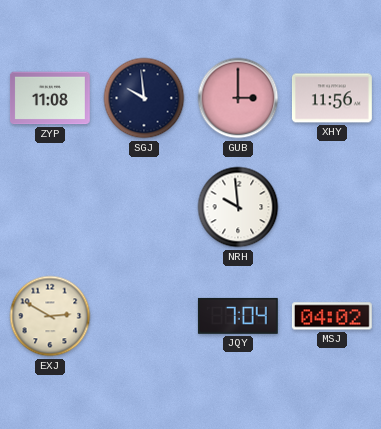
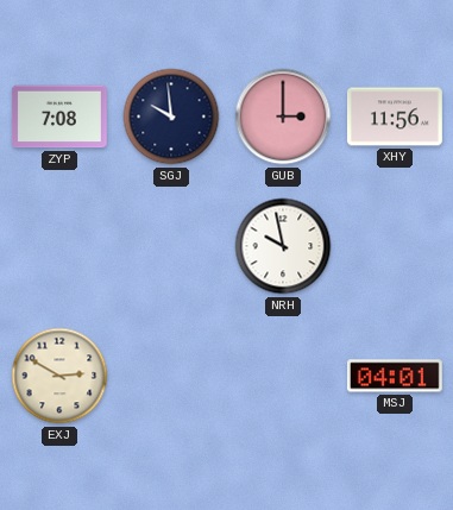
ZYP: 11:08 -> 7:08
NRH: 9:59 -> 9:58
JQY: 7:04 -> none
MSJ: 04:02 -> 04:01
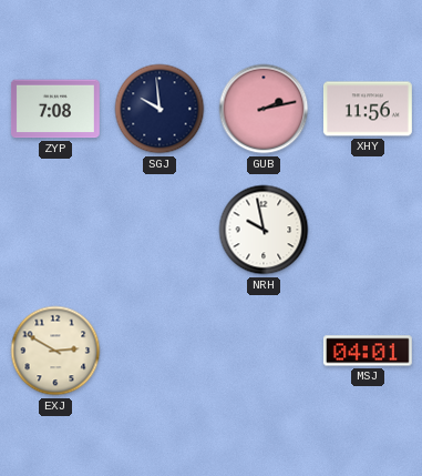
GUB: 3:00 -> 2:13
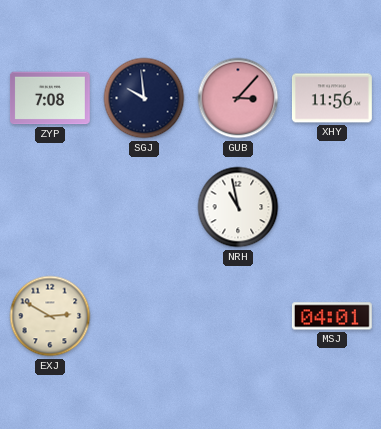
GUB: 2:13 -> 3:07
NRH: 9:58 -> 10:58
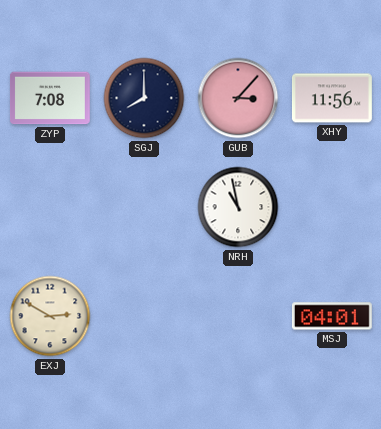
SGJ: 9:59 -> 8:00
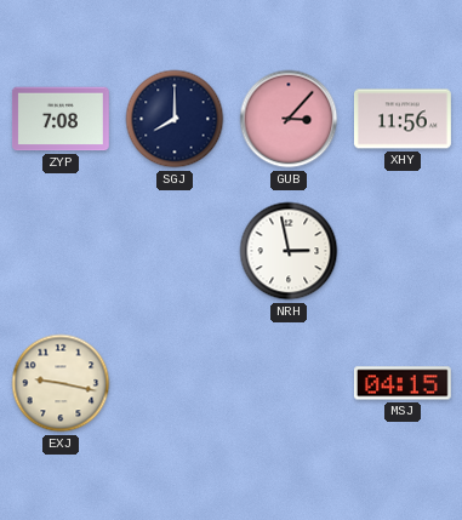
NRH: 10:58 -> 2:58
EXJ: 2:50 -> 9:17
MSJ: 04:01 -> 04:15
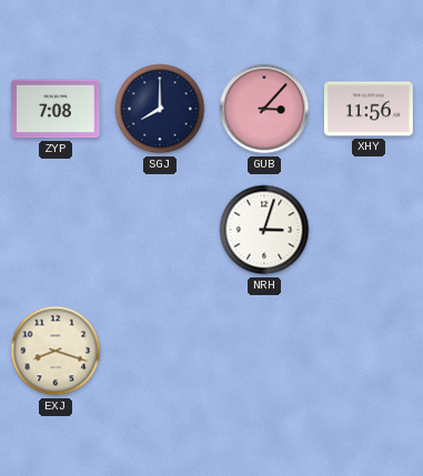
NRH: 2:58 -> 3:03
EXJ: 9:17 -> 8:18
MSJ: 04:15 -> none
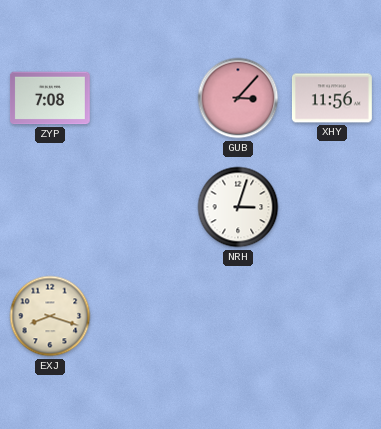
SGJ: 8:00 -> none
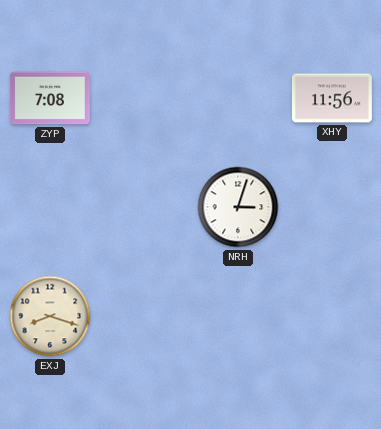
GUB: 3:07 -> none
